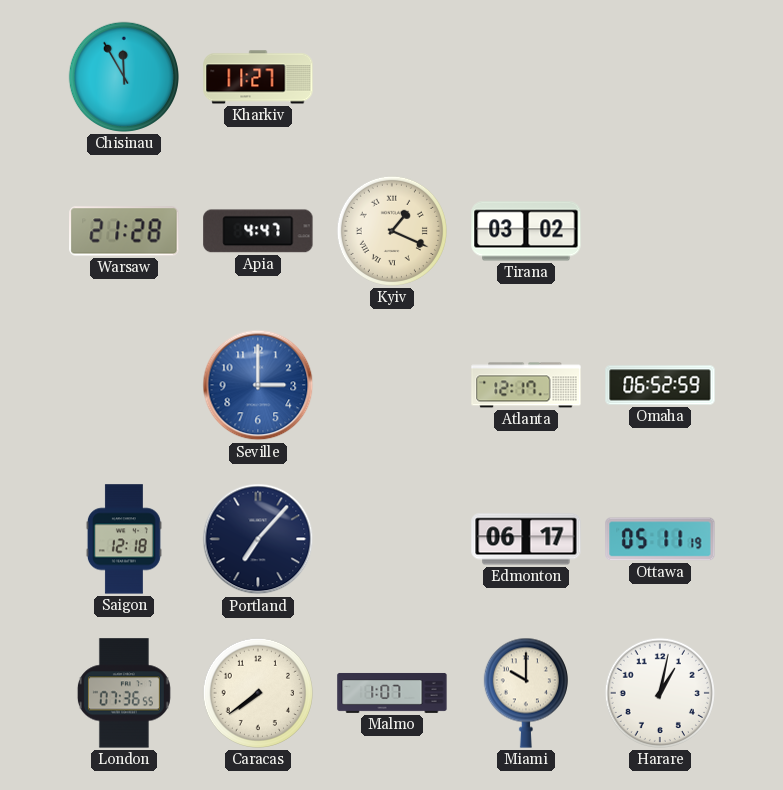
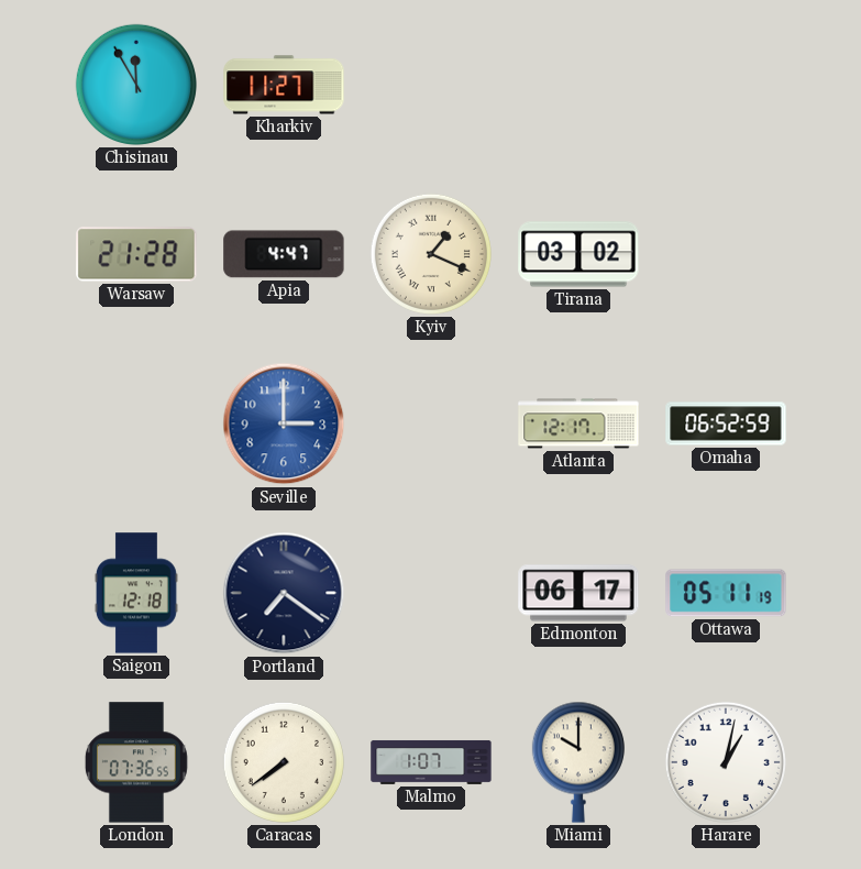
Portland: 7:07 -> 7:21
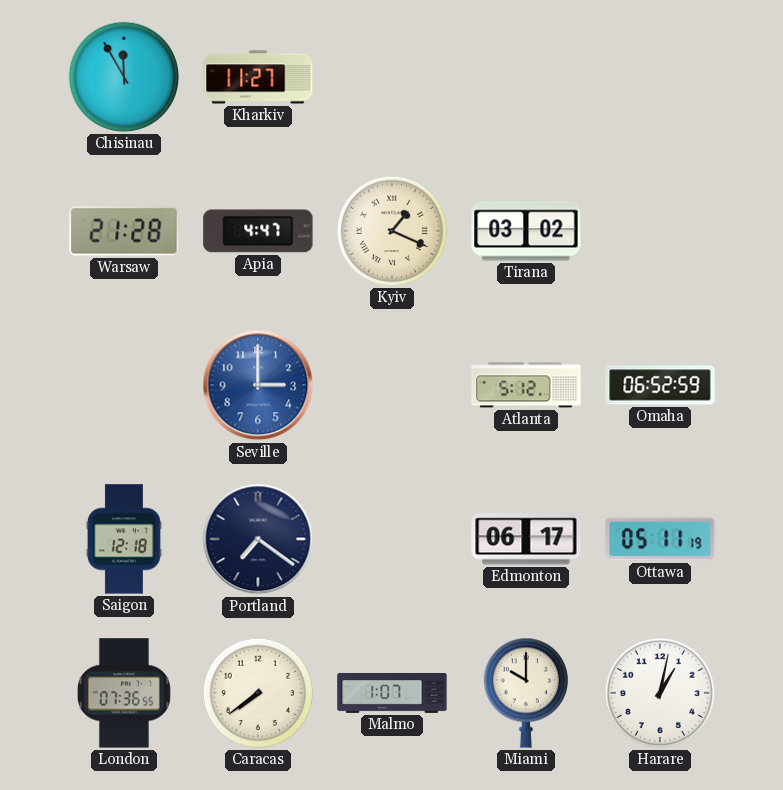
Atlanta: 12:17 -> 5:12
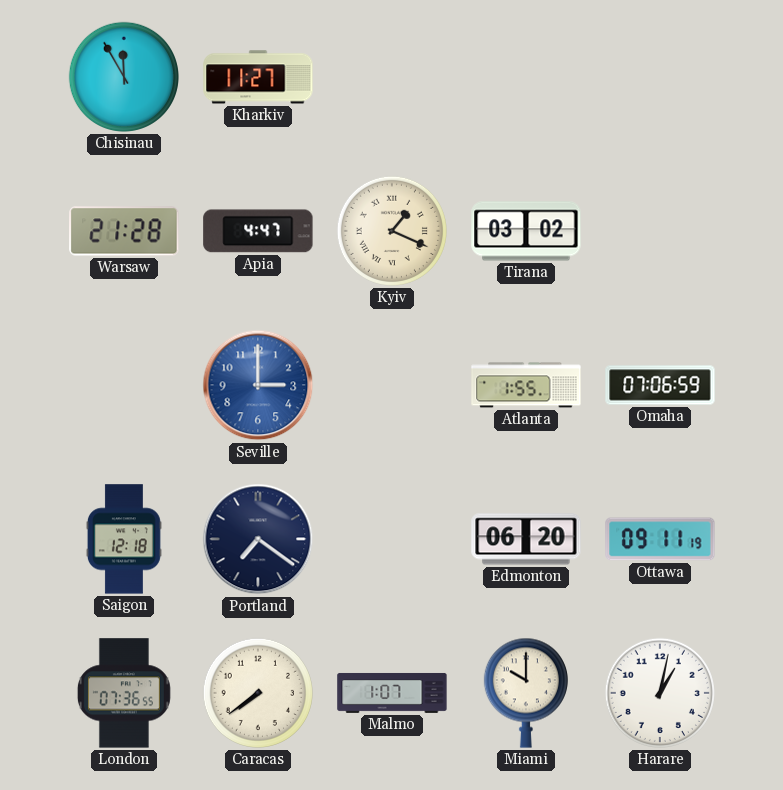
Atlanta: 5:12 -> 1:55
Omaha: 06:52 -> 07:06
Edmonton: 06:17 -> 06:20
Ottawa: 05:11 -> 09:11
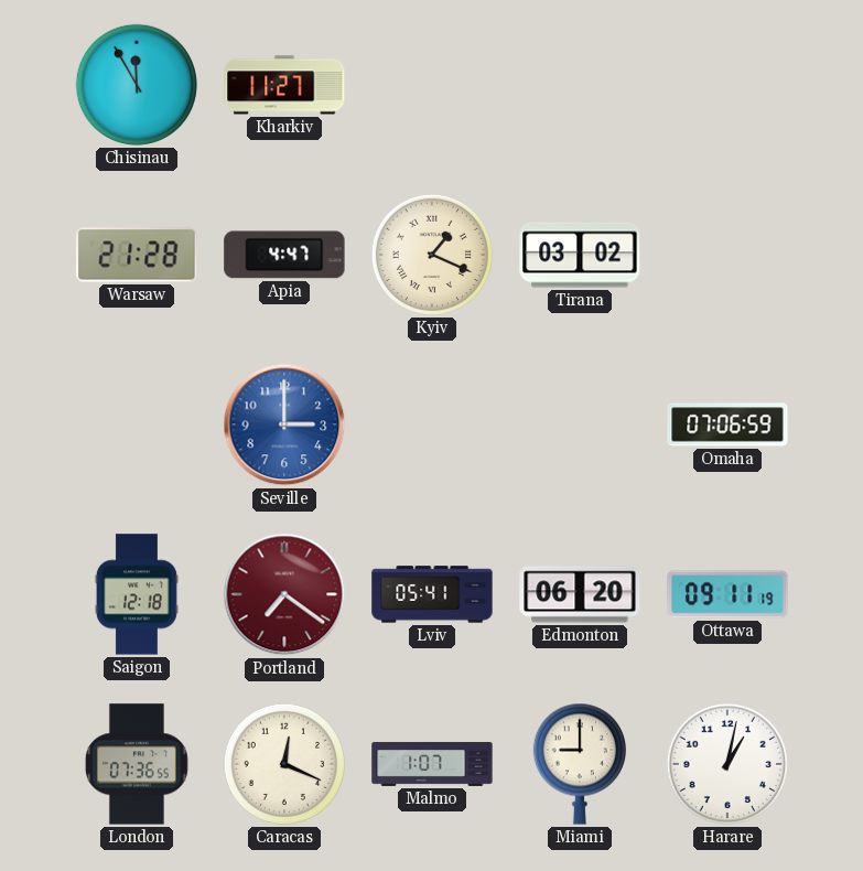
Atlanta: 1:55 -> none
Portland dial: navy -> burgundy
Lviv: none -> 05:41
Caracas: 7:39 -> 12:19
Miami: 10:00 -> 9:00
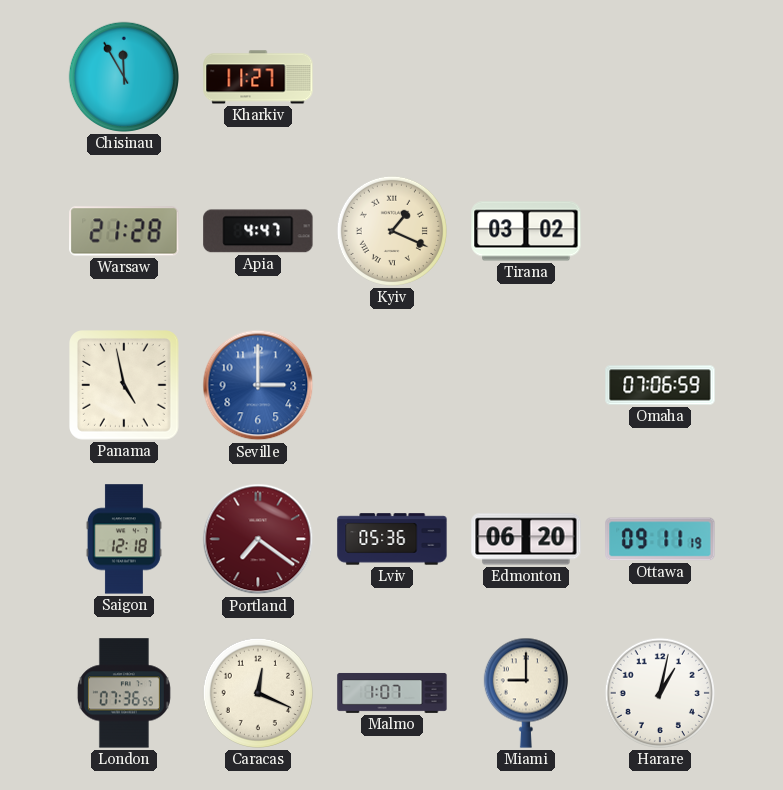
Panama: none -> 4:58
Lviv: 05:41 -> 05:36
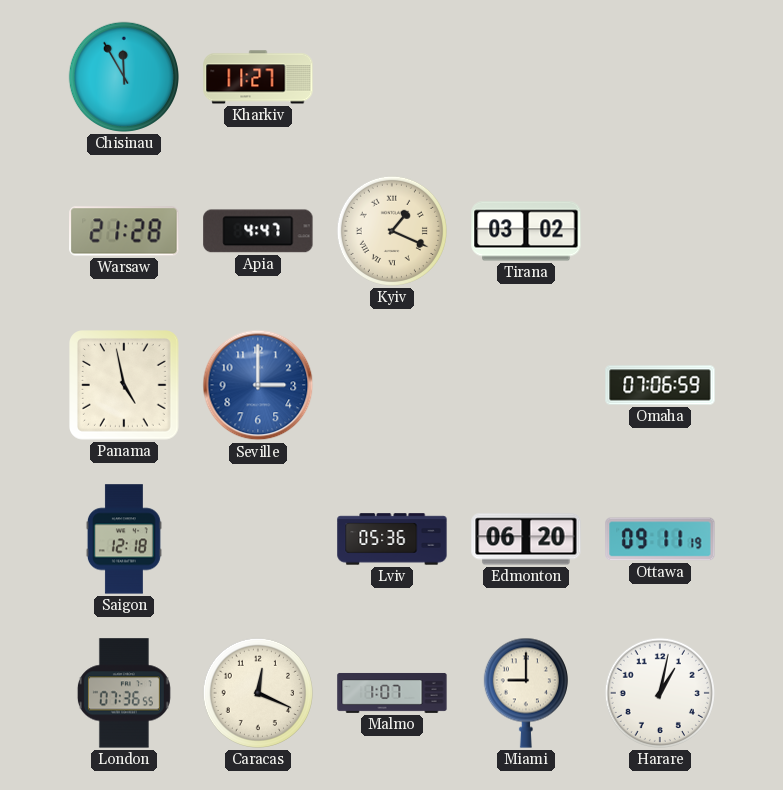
Portland: 7:21 -> none
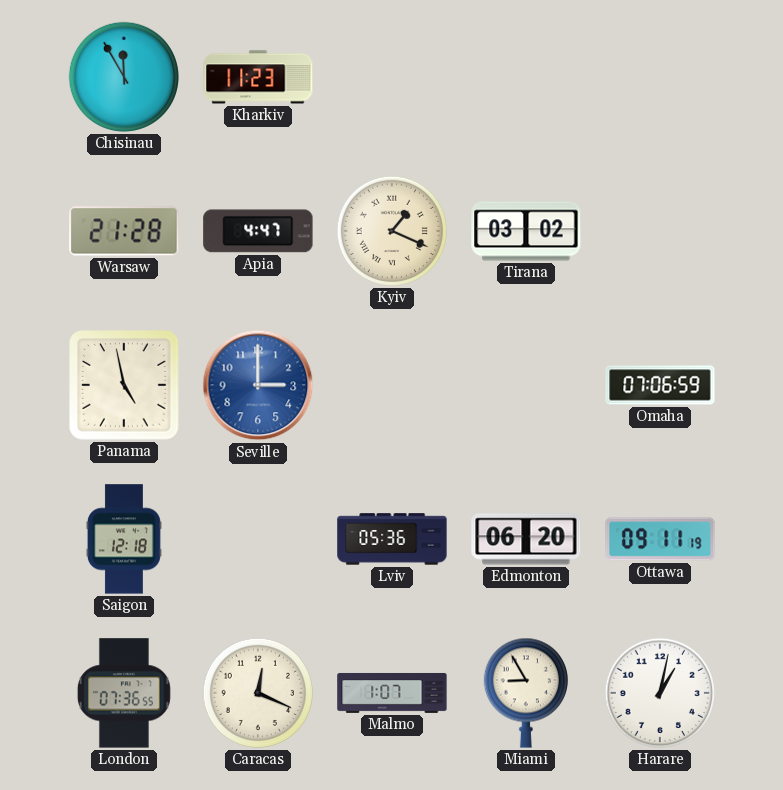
Kharkiv: 11:27 -> 11:23
Miami: 9:00 -> 8:55
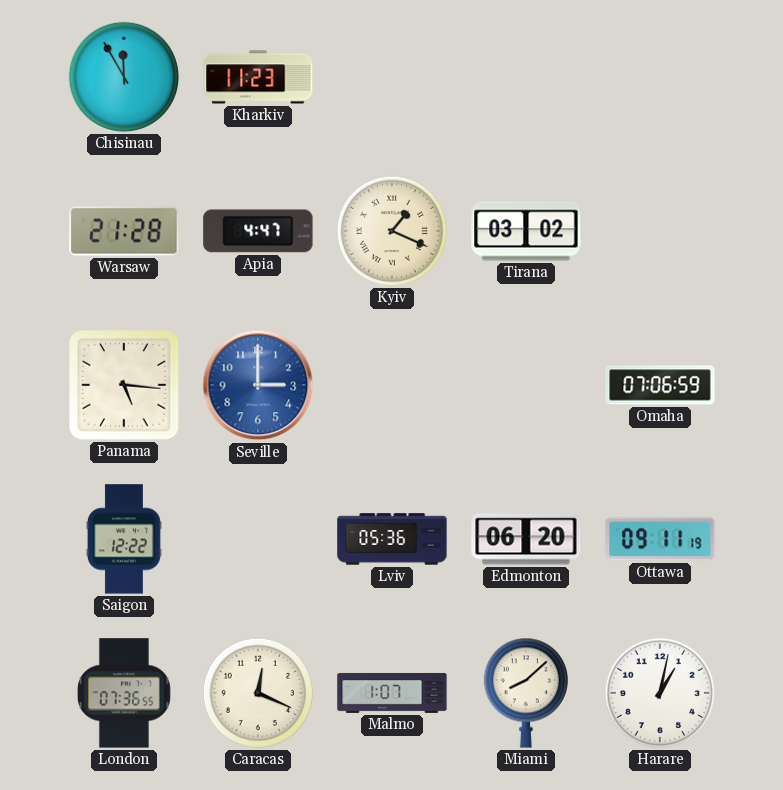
Panama: 4:58 -> 5:16
Saigon: 12:18 -> 12:22
Miami: 8:55 -> 8:08
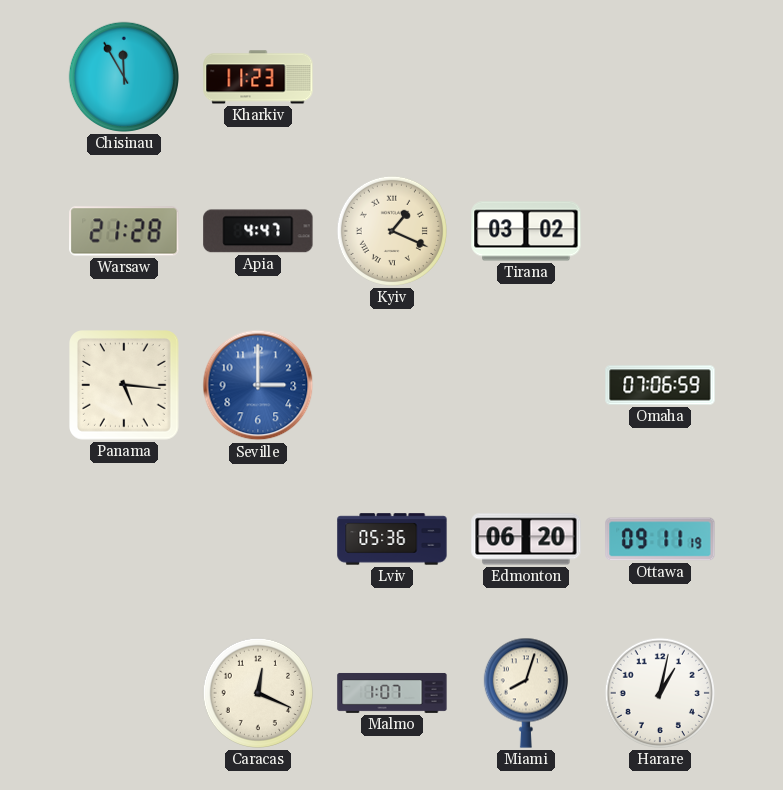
Saigon: 12:22 -> none
London: 07:36 -> none
Miami: 8:08 -> 8:03
